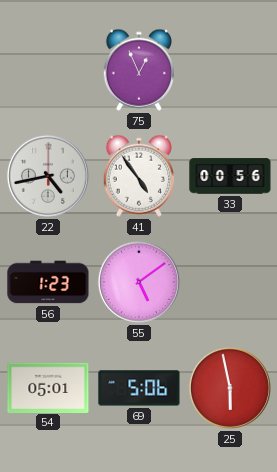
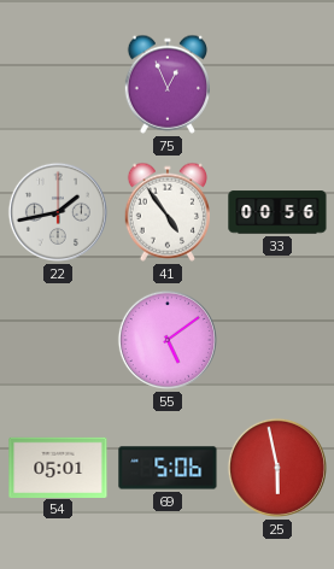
22: 4:43 -> 1:43
56: 1:23 -> none
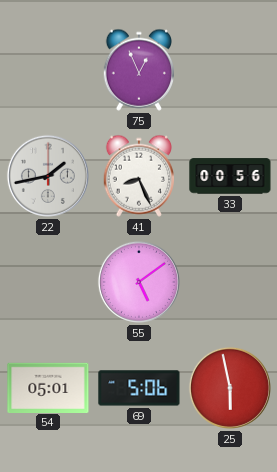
41: 4:54 -> 8:26
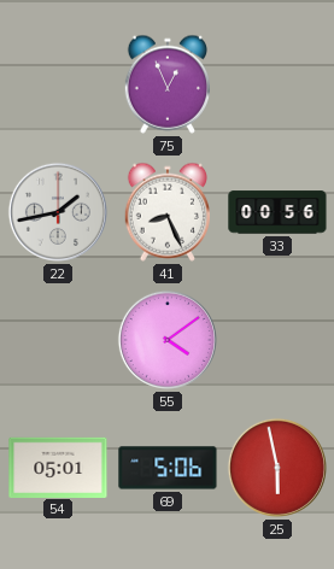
55: 5:09 -> 4:09
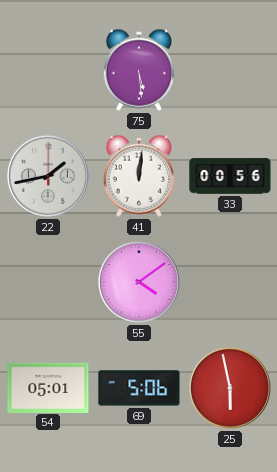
75: 12:56 -> 5:29
41: 8:26 -> 12:01
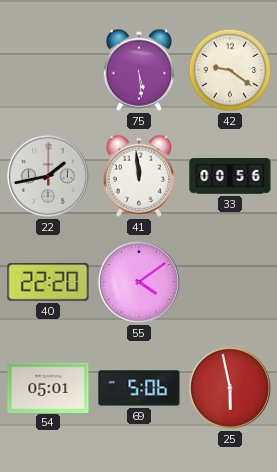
42: none -> 9:21
41: 12:01 -> 11:59
40: none -> 22:20
